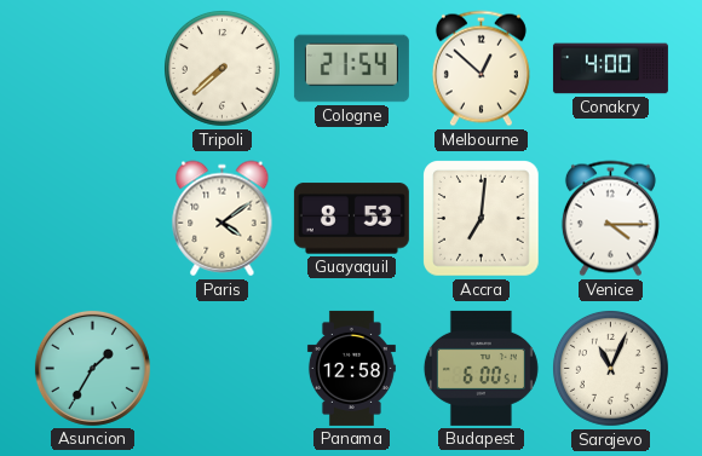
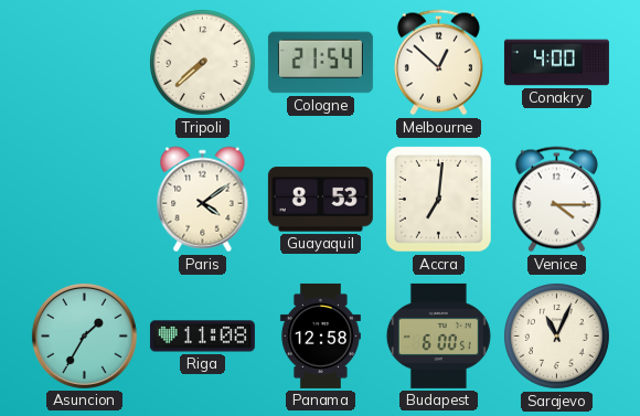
Riga: none -> 11:08
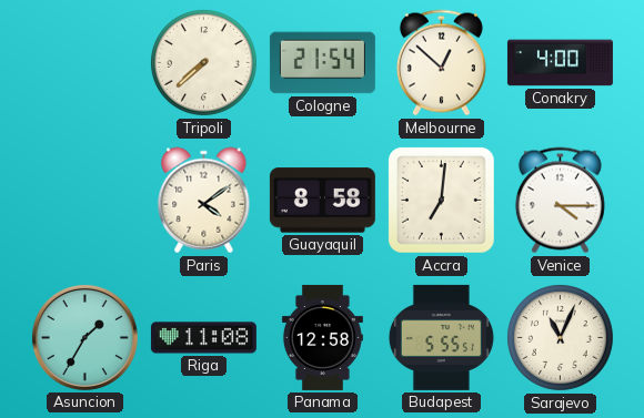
Guayaquil: 8:53 -> 8:58
Budapest: 6:00 -> 5:55
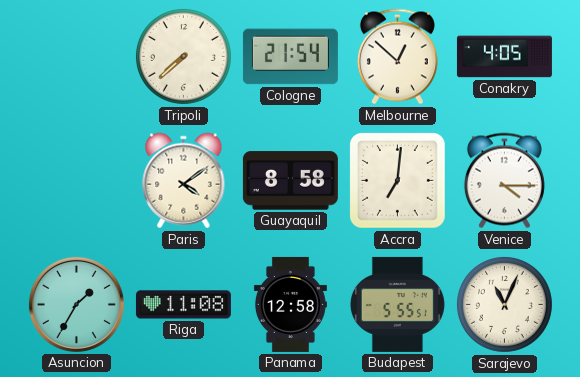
Conakry: 4:00 -> 4:05
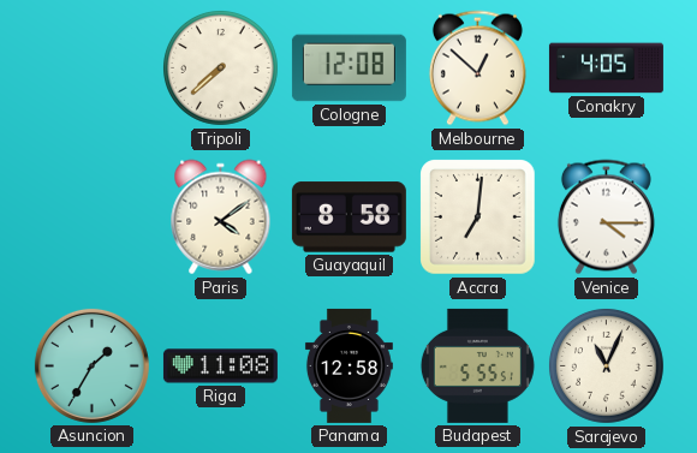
Cologne: 21:54 -> 12:08
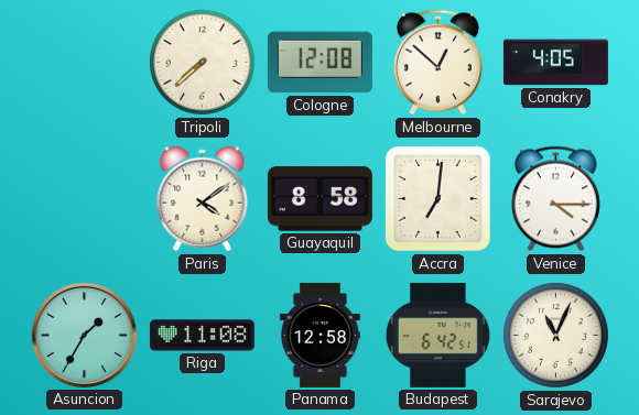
Budapest: 5:55 -> 6:42
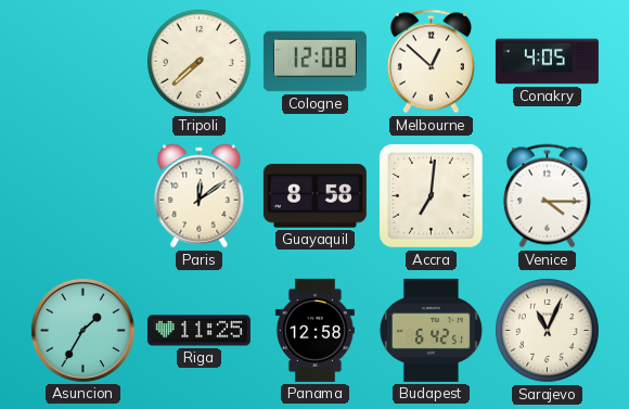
Paris: 4:09 -> 12:09
Riga: 11:08 -> 11:25
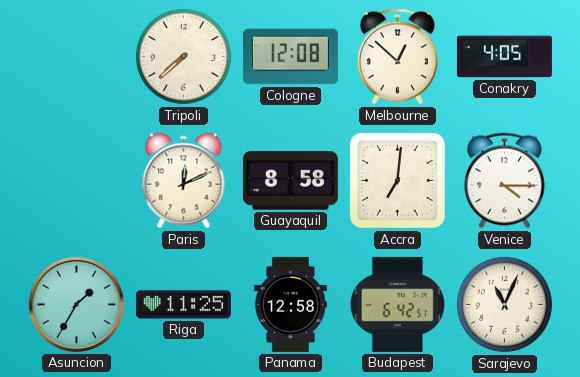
Paris: 12:09 -> 12:11
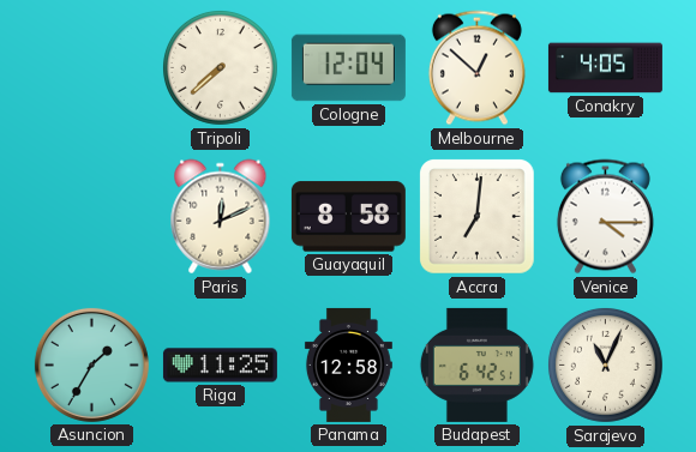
Cologne: 12:08 -> 12:04
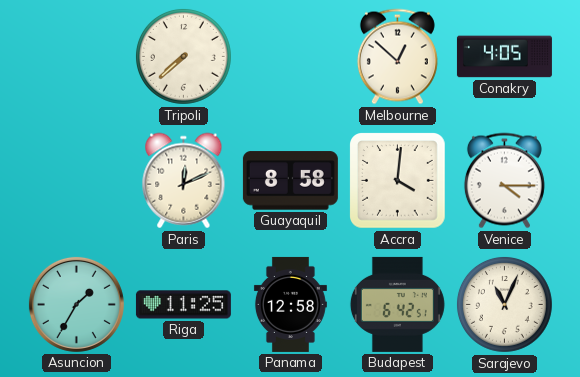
Cologne: 12:04 -> none
Accra: 7:01 -> 4:01
